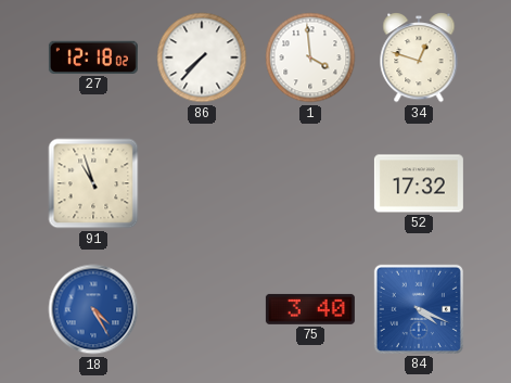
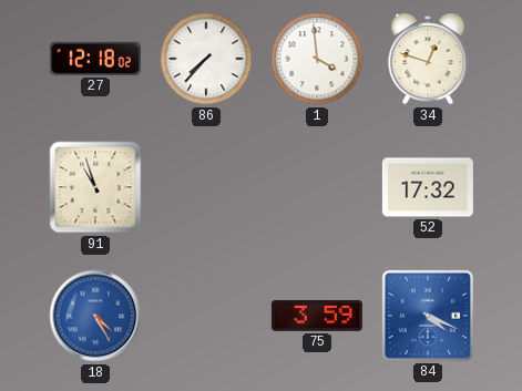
75: 3:40 -> 3:59
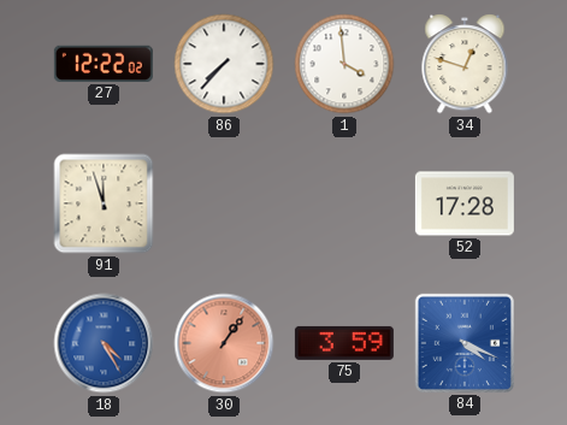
27: 12:18 -> 12:22
91: 10:57 -> 11:57
52: 17:32 -> 17:28
30: none -> 1:06
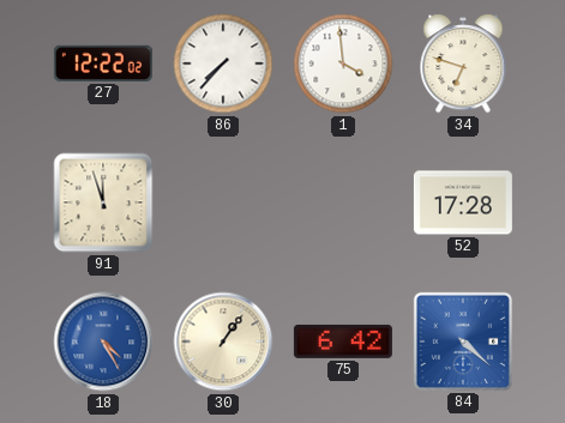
34: 12:48 -> 6:48
30 dial: salmon -> cream
75: 3:59 -> 6:42
84: 4:19 -> 4:22
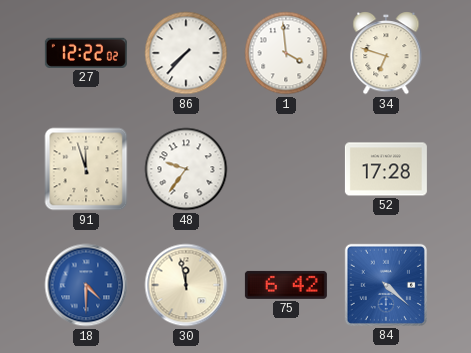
48: none -> 9:36
18: 4:25 -> 4:30
30: 1:06 -> 11:58
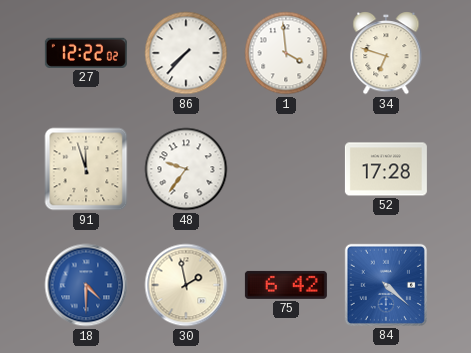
30: 11:58 -> 1:58
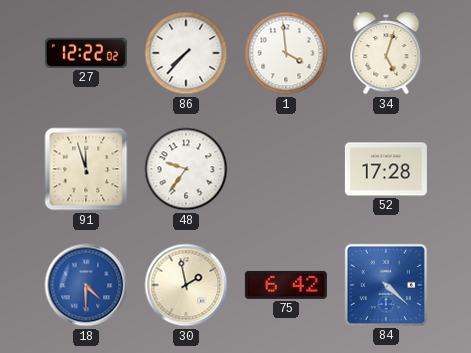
34: 6:48 -> 5:03
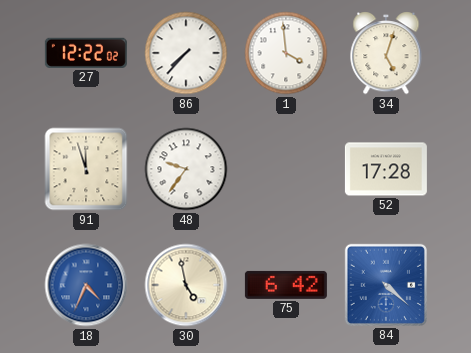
18: 4:30 -> 4:34
30: 1:58 -> 4:58
